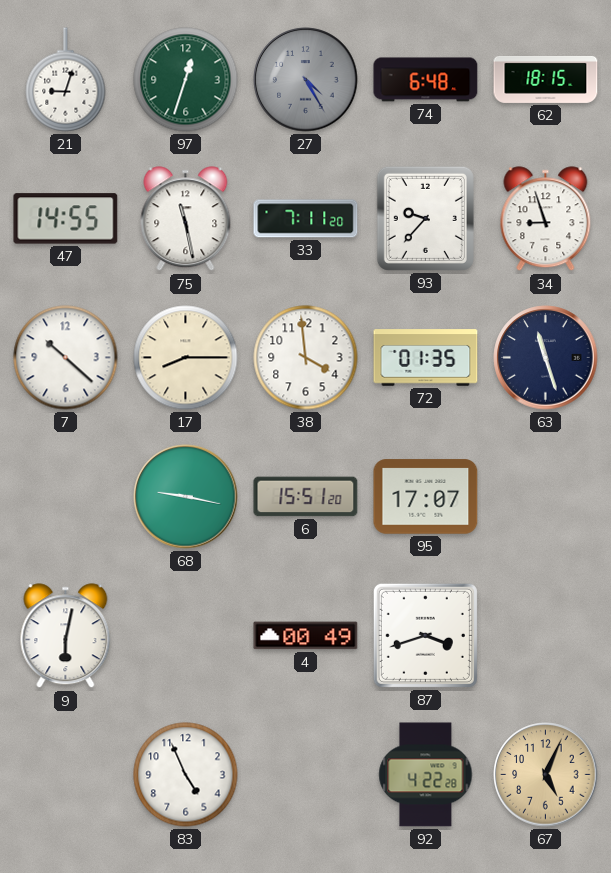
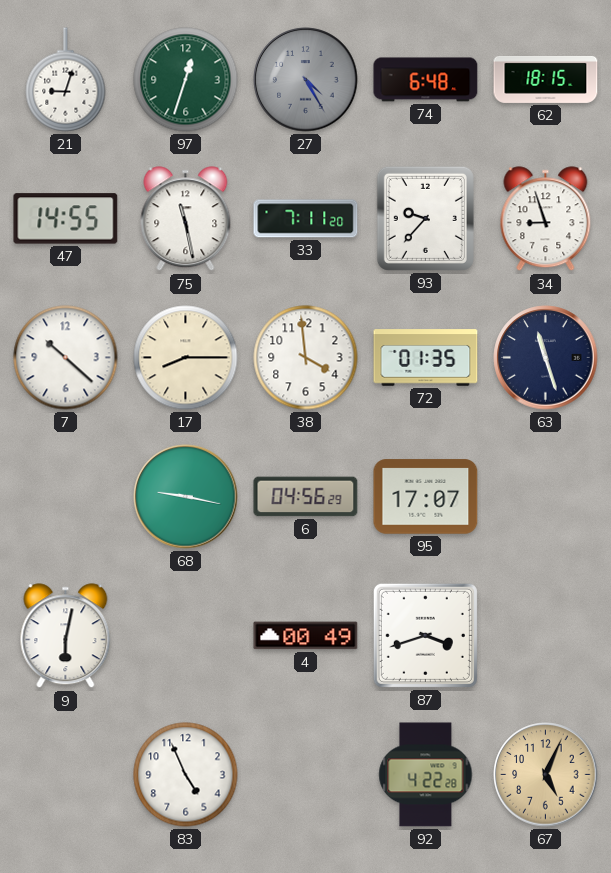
6: 15:51 -> 04:56
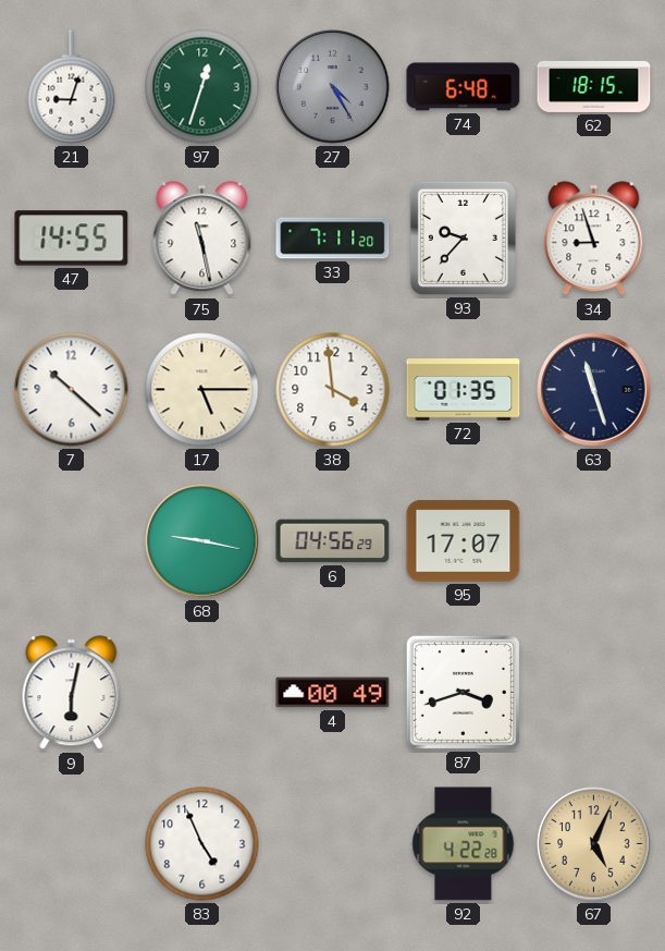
17: 8:15 -> 5:15
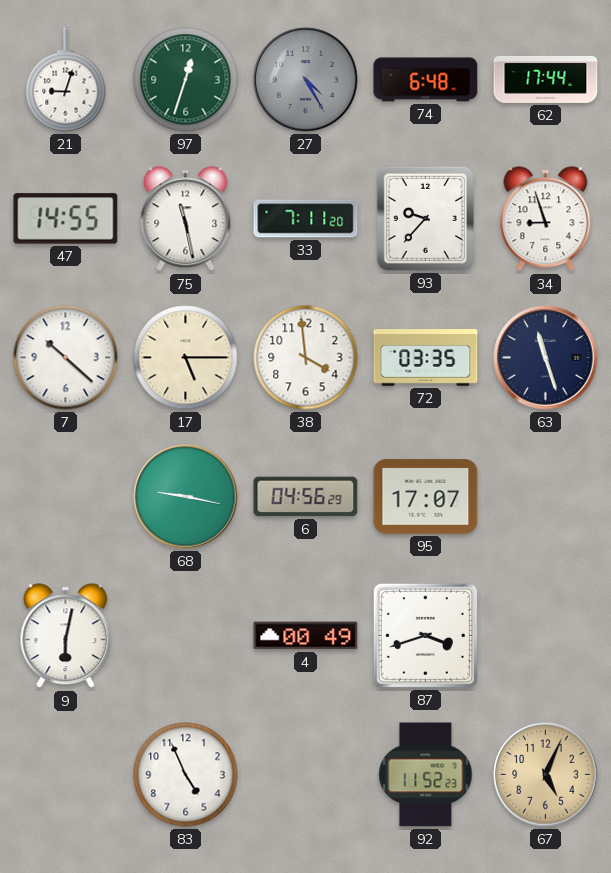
62: 18:15 -> 17:44
72: 01:35 -> 03:35
92: 4:22 -> 11:52
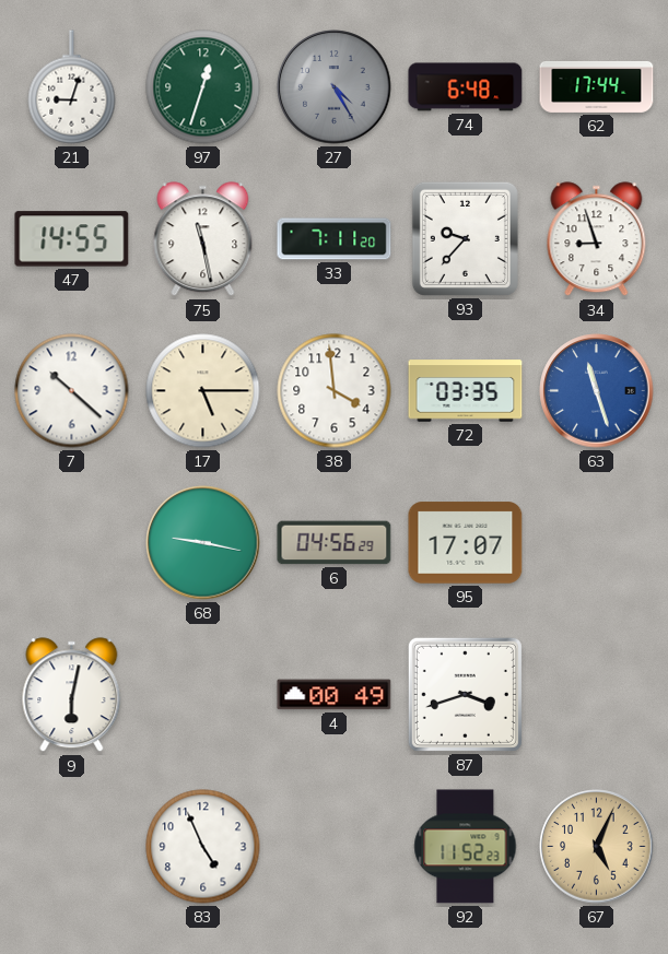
63 dial: navy -> blue
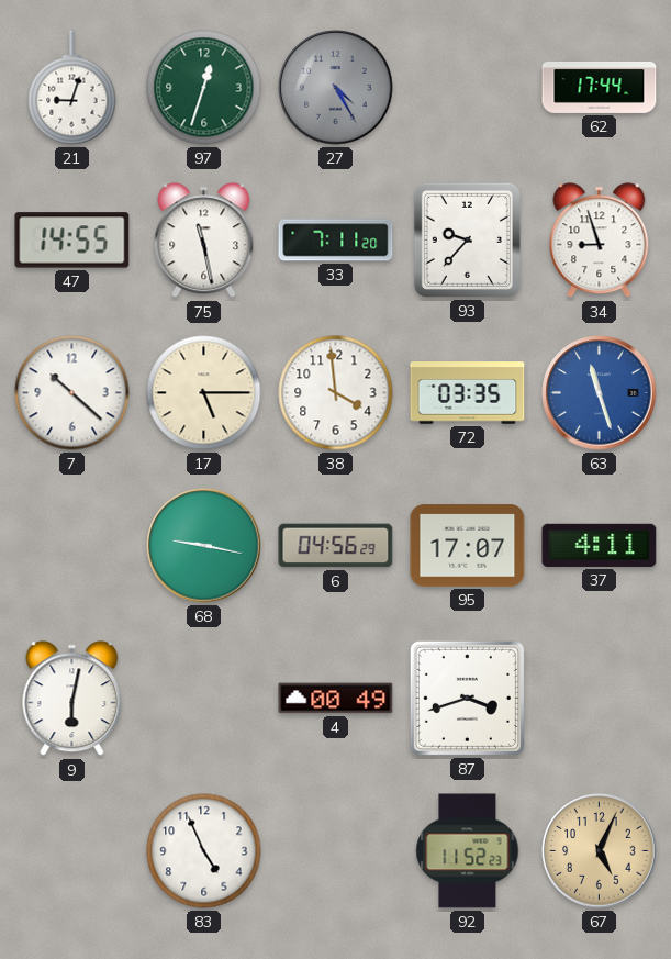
74: 6:48 -> none
37: none -> 4:11
